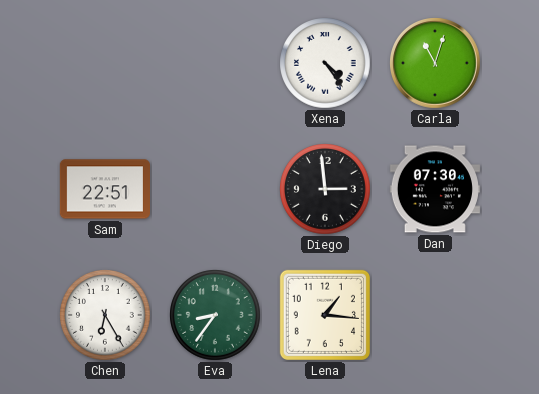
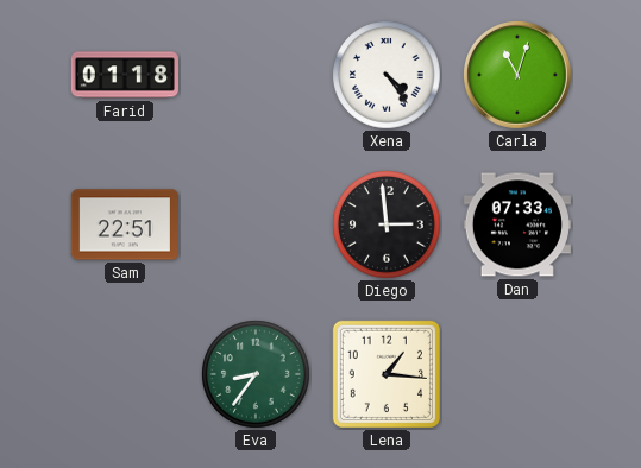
Farid: none -> 01:18
Dan: 07:30 -> 07:33
Chen: 6:25 -> none
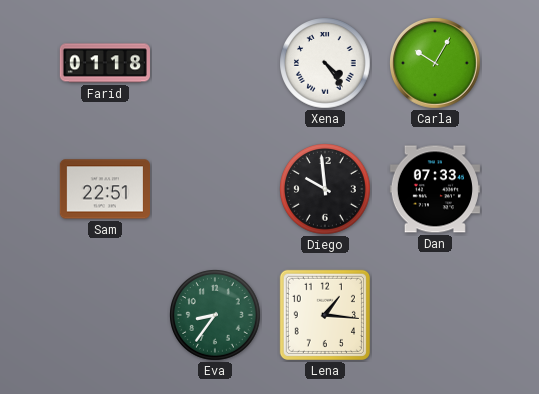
Carla: 11:03 -> 10:05
Diego: 2:59 -> 9:59
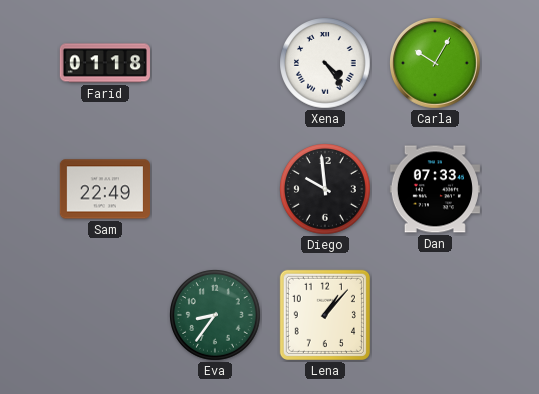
Sam: 22:51 -> 22:49
Lena: 1:16 -> 1:07
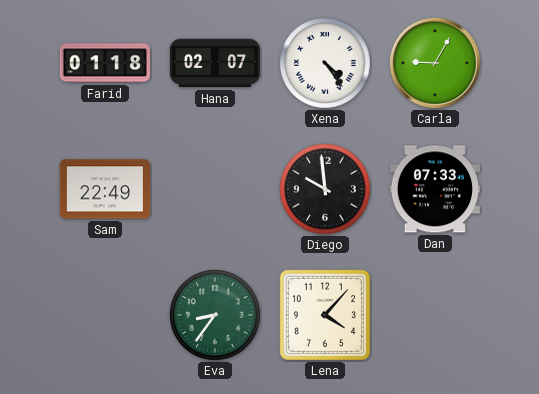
Hana: none -> 02:07
Carla: 10:05 -> 9:05
Lena: 1:07 -> 4:07
